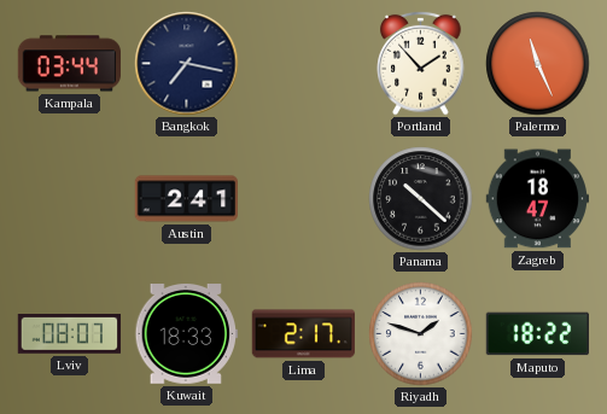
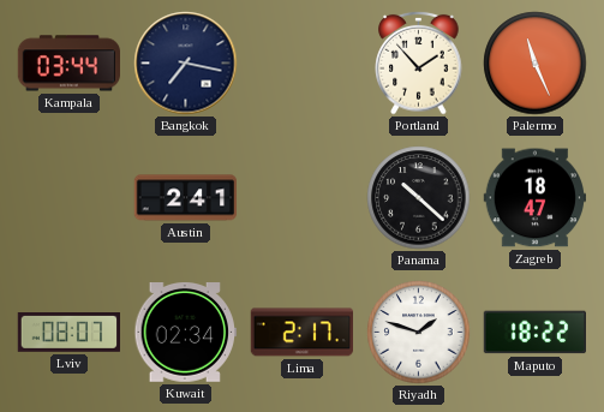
Kuwait: 18:33 -> 02:34
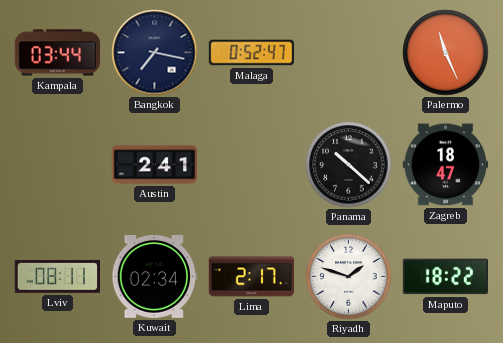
Malaga: none -> 0:52
Portland: 1:53 -> none
Lviv: 08:07 -> 08:11
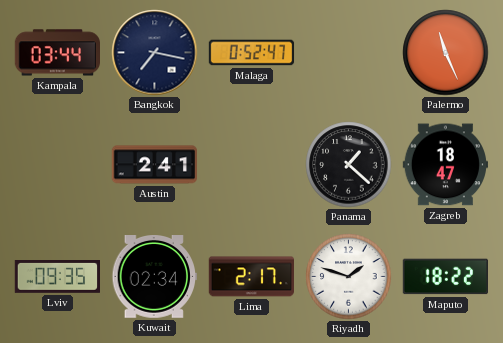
Panama: 10:22 -> 1:22
Lviv: 08:11 -> 09:35
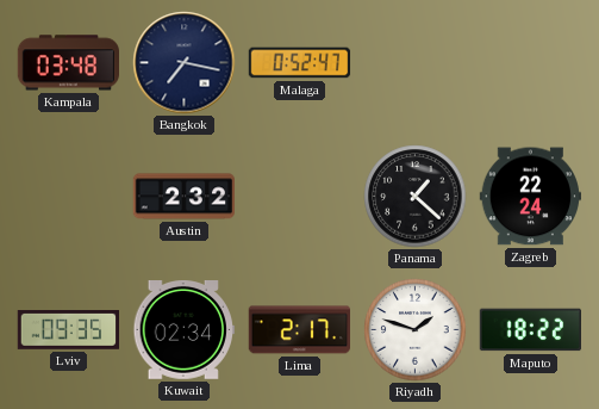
Kampala: 03:44 -> 03:48
Palermo: 11:26 -> none
Austin: 2:41 -> 2:32
Zagreb: 18:47 -> 22:24
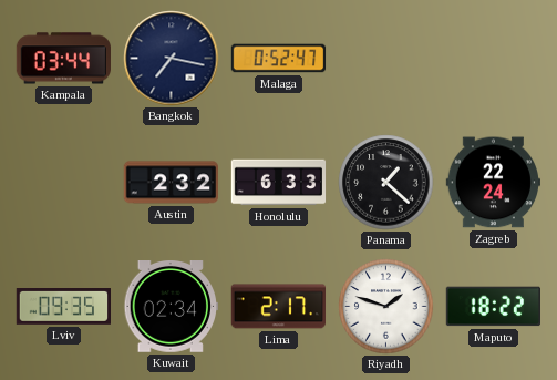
Kampala: 03:48 -> 03:44
Honolulu: none -> 6:33
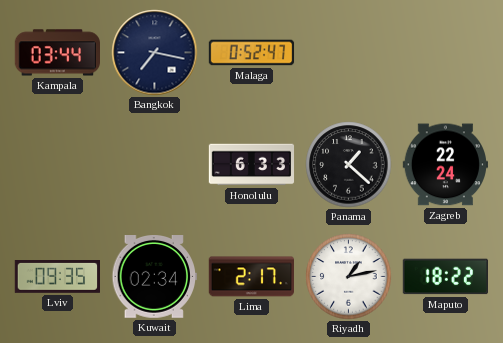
Austin: 2:32 -> none
Riyadh: 1:48 -> 1:13
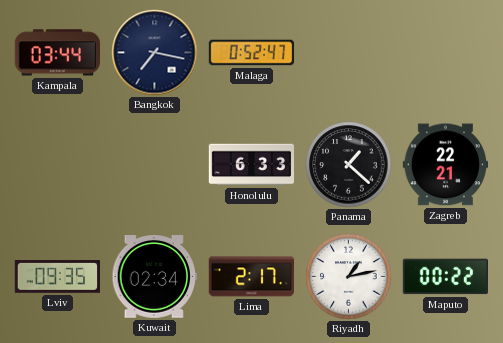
Zagreb: 22:24 -> 22:21
Maputo: 18:22 -> 00:22
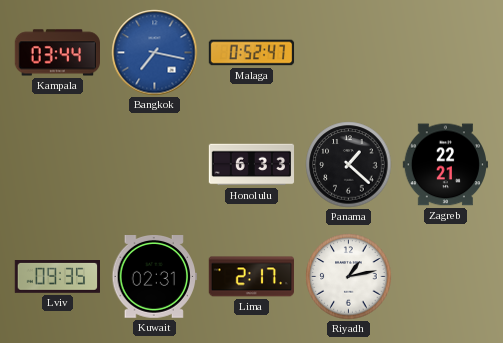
Bangkok dial: navy -> blue
Kuwait: 02:34 -> 02:31
Maputo: 00:22 -> none
